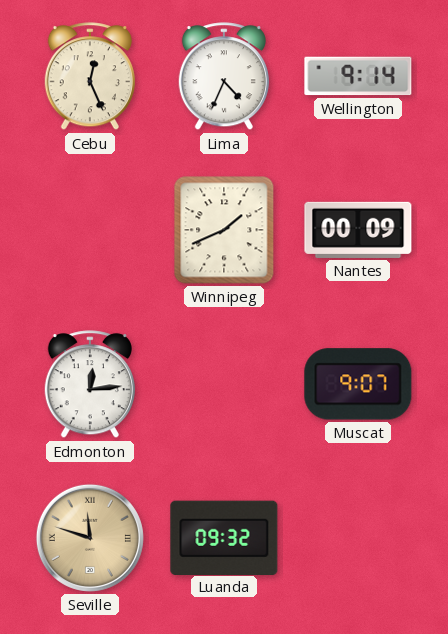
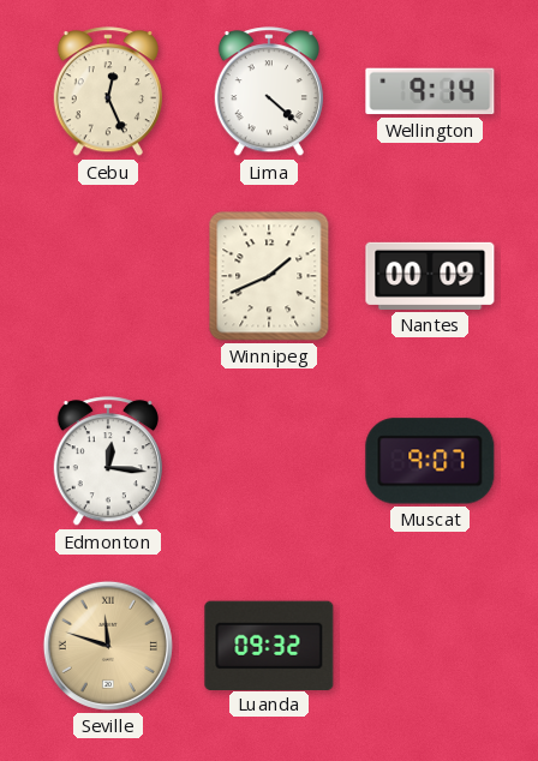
Lima: 4:34 -> 4:22
Edmonton: 12:14 -> 12:16
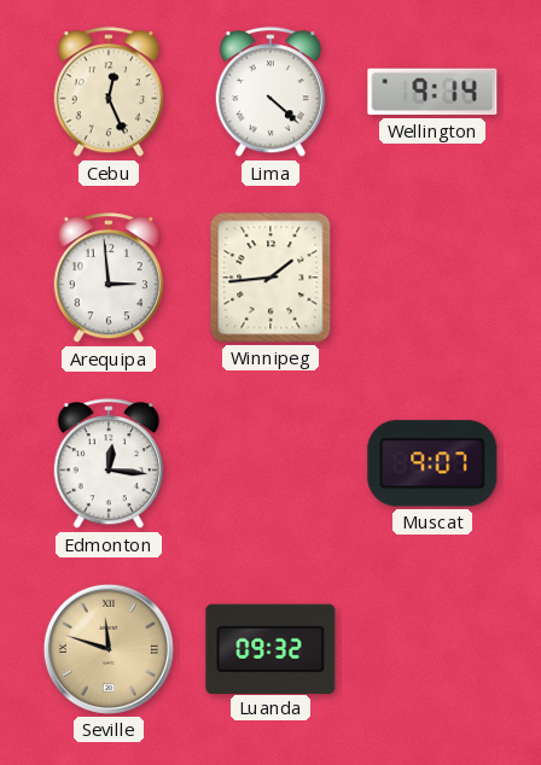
Arequipa: none -> 2:59
Winnipeg: 1:41 -> 1:44
Nantes: 00:09 -> none
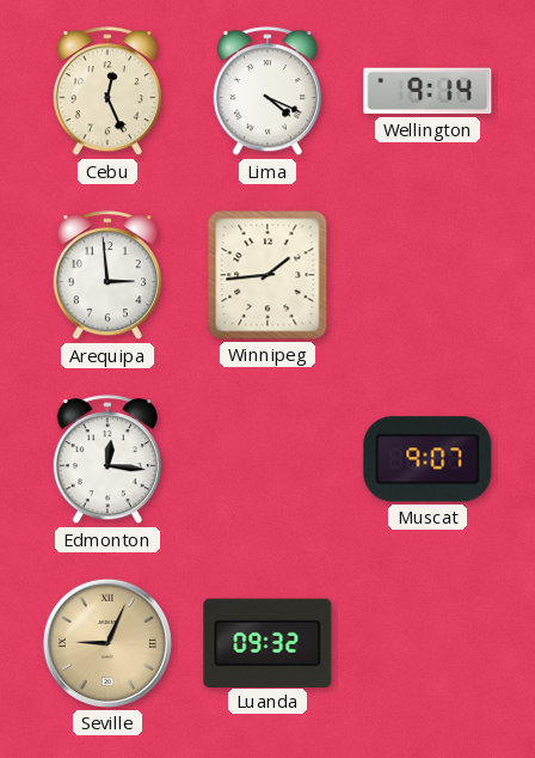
Lima: 4:22 -> 4:19
Seville: 11:48 -> 9:04
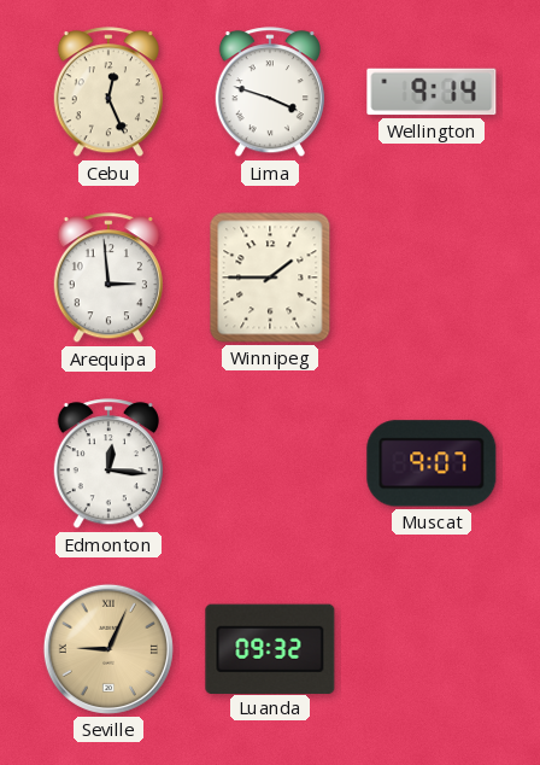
Lima: 4:19 -> 3:48
Winnipeg: 1:44 -> 1:45
